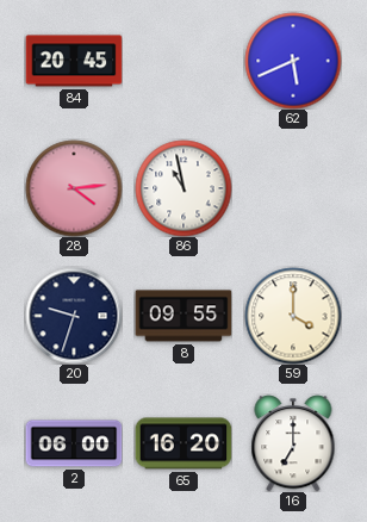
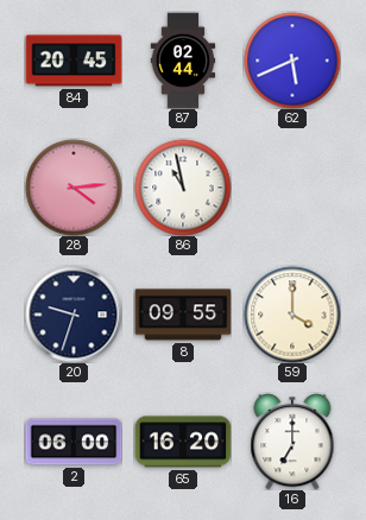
87: none -> 02:44
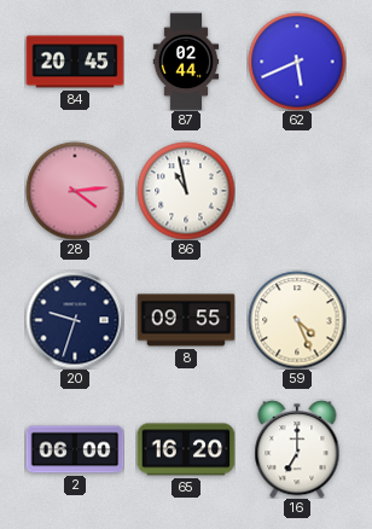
59: 4:00 -> 4:26
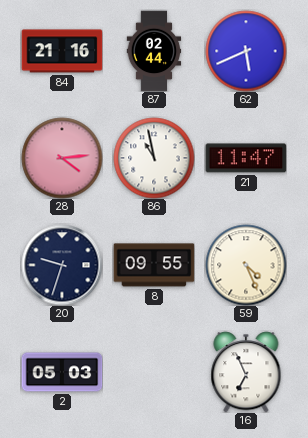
84: 20:45 -> 21:16
21: none -> 11:47
2: 06:00 -> 05:03
65: 16:20 -> none
16: 7:00 -> 6:56
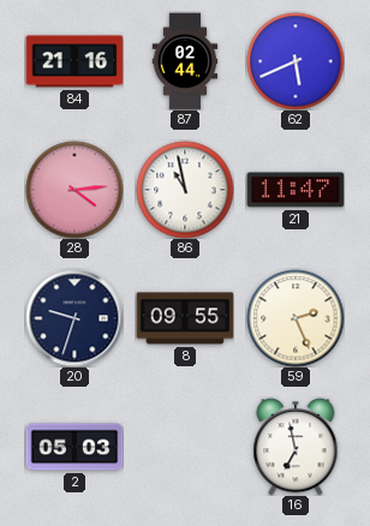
59: 4:26 -> 2:26
16: 6:56 -> 6:58
